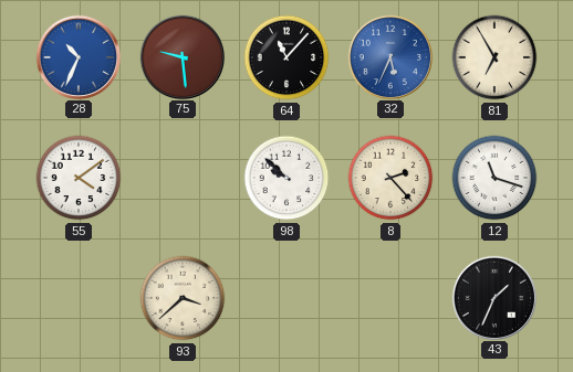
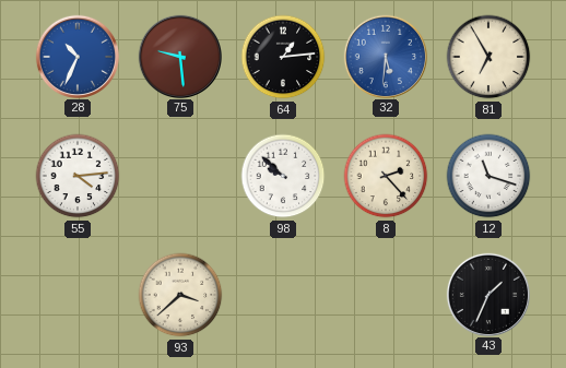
64: 11:07 -> 1:14
32: 5:34 -> 5:31
55: 4:09 -> 4:14
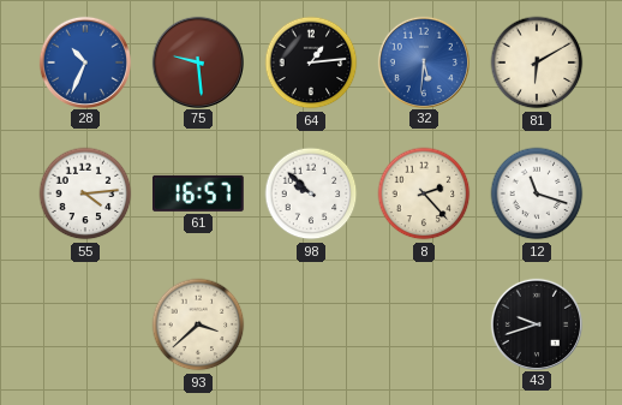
81: 6:55 -> 6:10
61: none -> 16:57
43: 1:34 -> 9:42
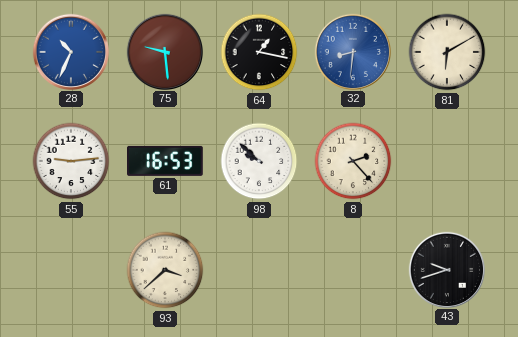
64: 1:14 -> 1:17
32: 5:31 -> 8:31
55: 4:14 -> 9:14
61: 16:57 -> 16:53
12: 11:18 -> none
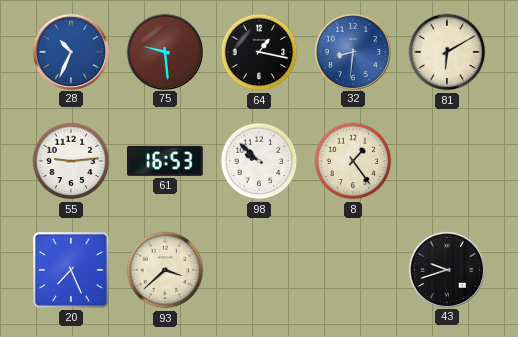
8: 2:23 -> 1:24
20: none -> 7:26
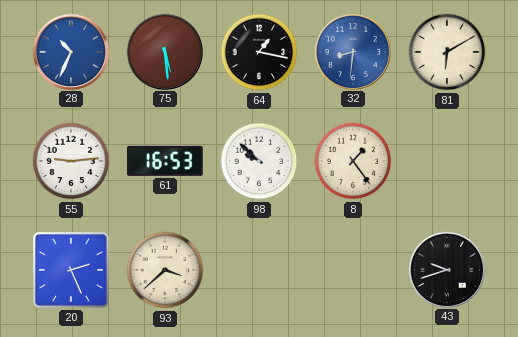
75: 9:29 -> 5:29
20: 7:26 -> 2:26
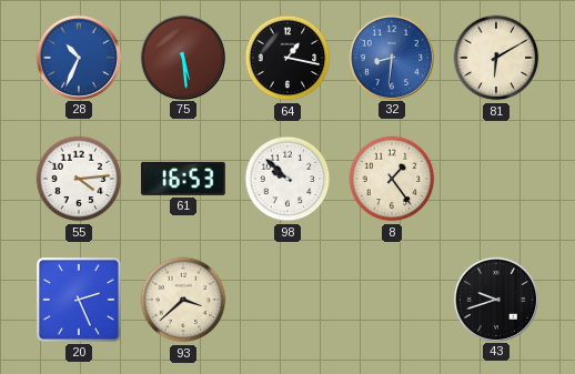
55: 9:14 -> 4:14
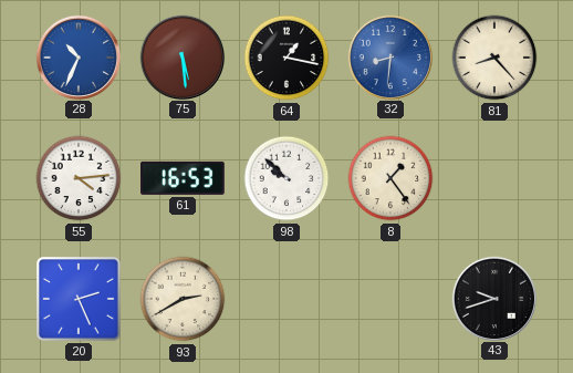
81: 6:10 -> 8:23
93: 3:38 -> 2:40
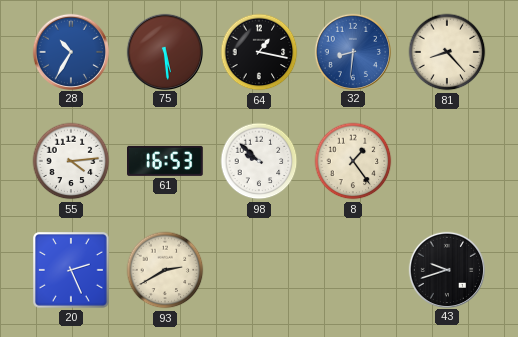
28: 10:34 -> 10:35
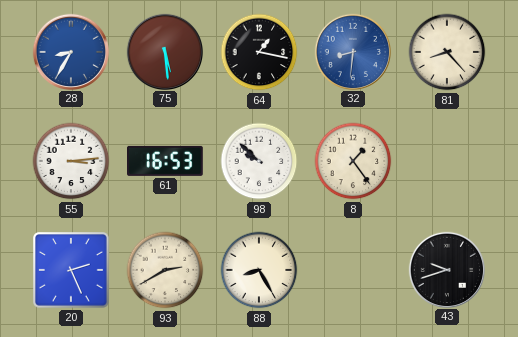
28: 10:35 -> 8:35
55: 4:14 -> 3:14
88: none -> 8:25
